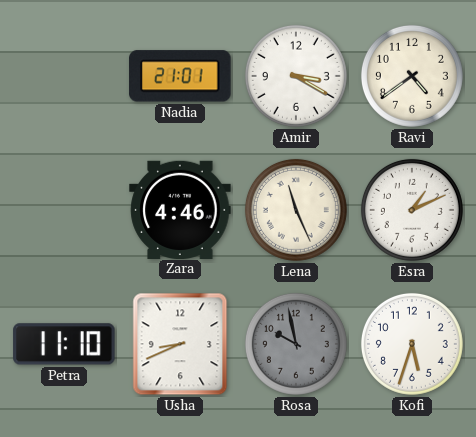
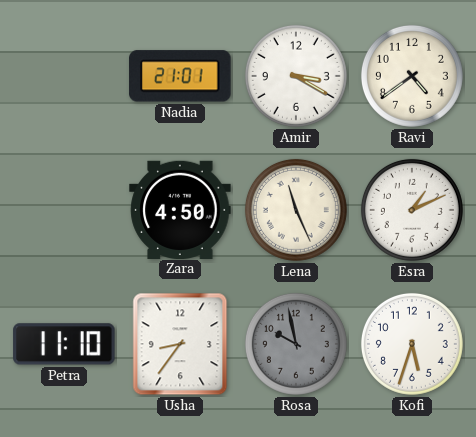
Zara: 4:46 -> 4:50
Usha: 8:41 -> 8:36
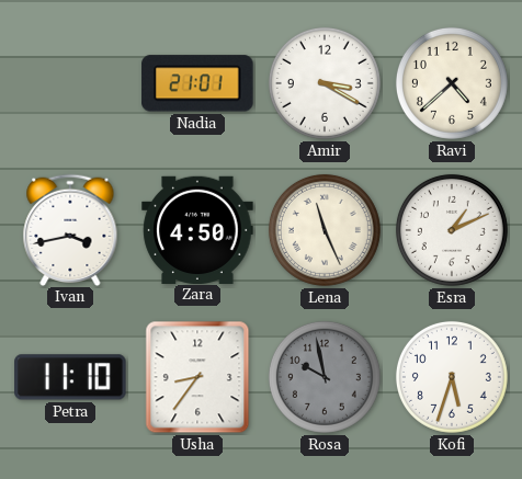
Ravi: 4:39 -> 4:38
Ivan: none -> 3:43
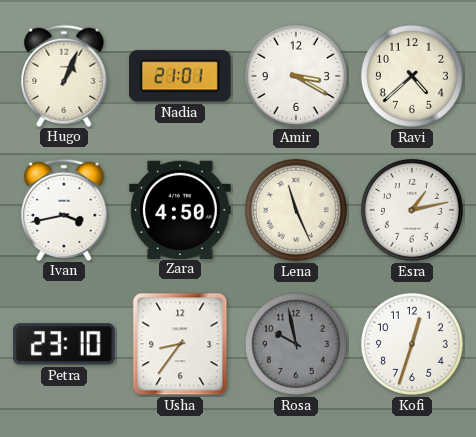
Hugo: none -> 1:04
Esra: 1:11 -> 1:13
Petra: 11:10 -> 23:10
Kofi: 5:33 -> 12:33
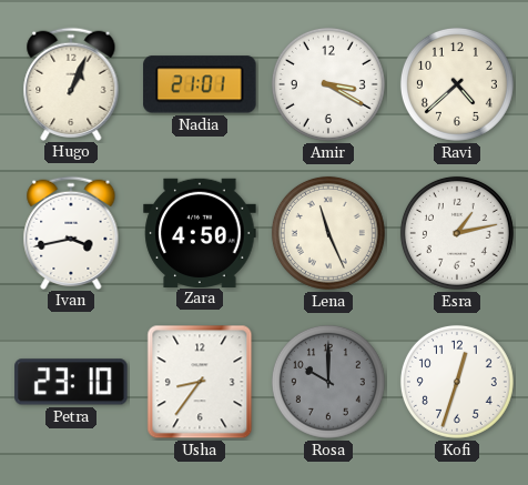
Rosa: 9:58 -> 10:00
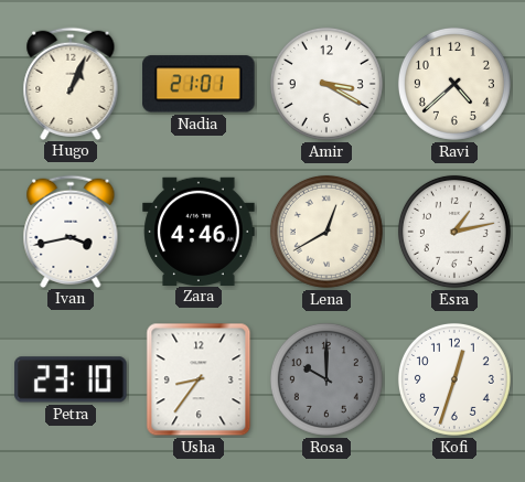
Zara: 4:50 -> 4:46
Lena: 11:26 -> 12:40
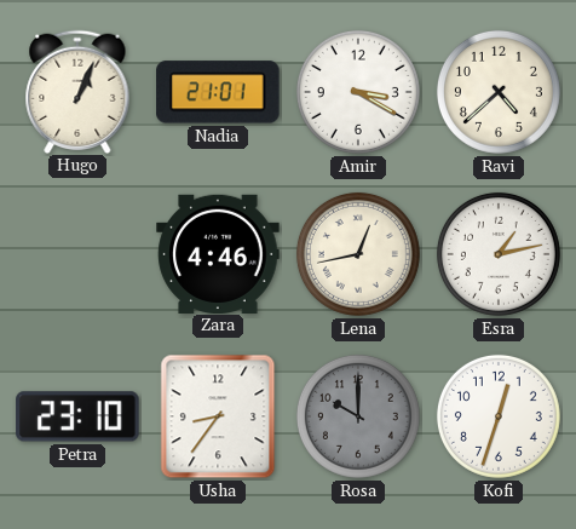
Ivan: 3:43 -> none
Lena: 12:40 -> 12:43
